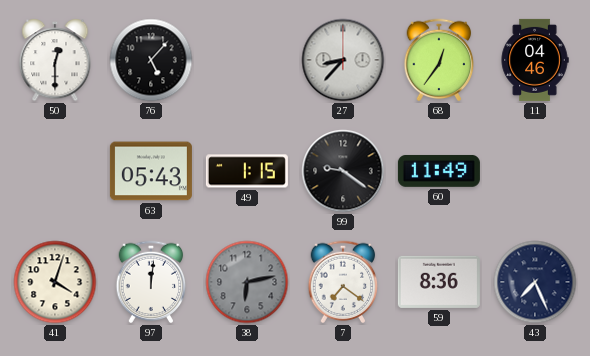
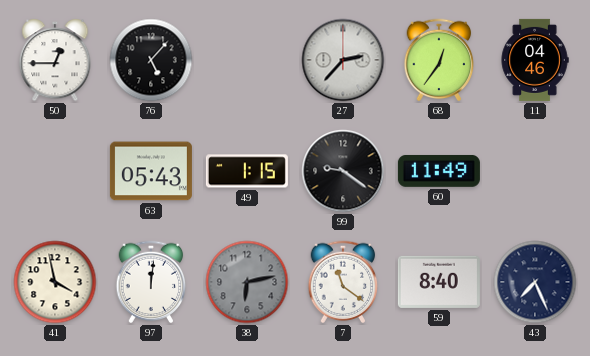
50: 12:30 -> 12:45
27: 8:37 -> 2:37
41: 4:03 -> 3:58
7: 7:21 -> 11:21
59: 8:36 -> 8:40
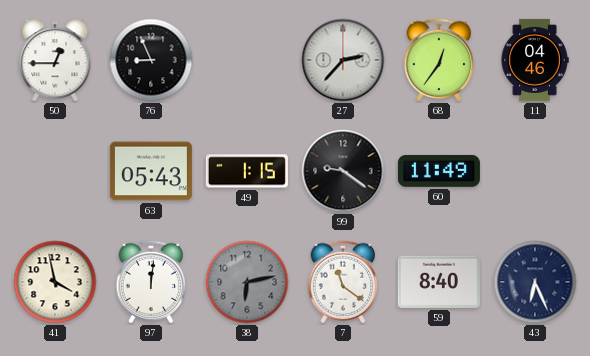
76: 5:07 -> 8:56
43: 7:26 -> 6:26
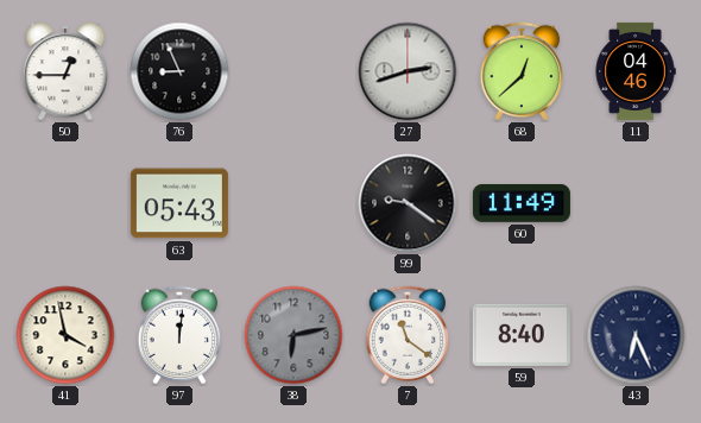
27: 2:37 -> 2:42
68: 12:36 -> 12:38
49: 1:15 -> none
